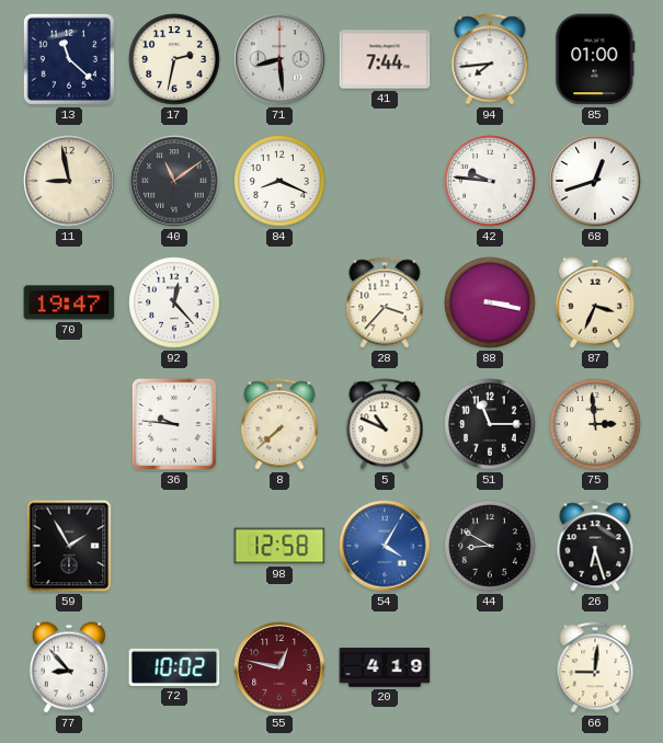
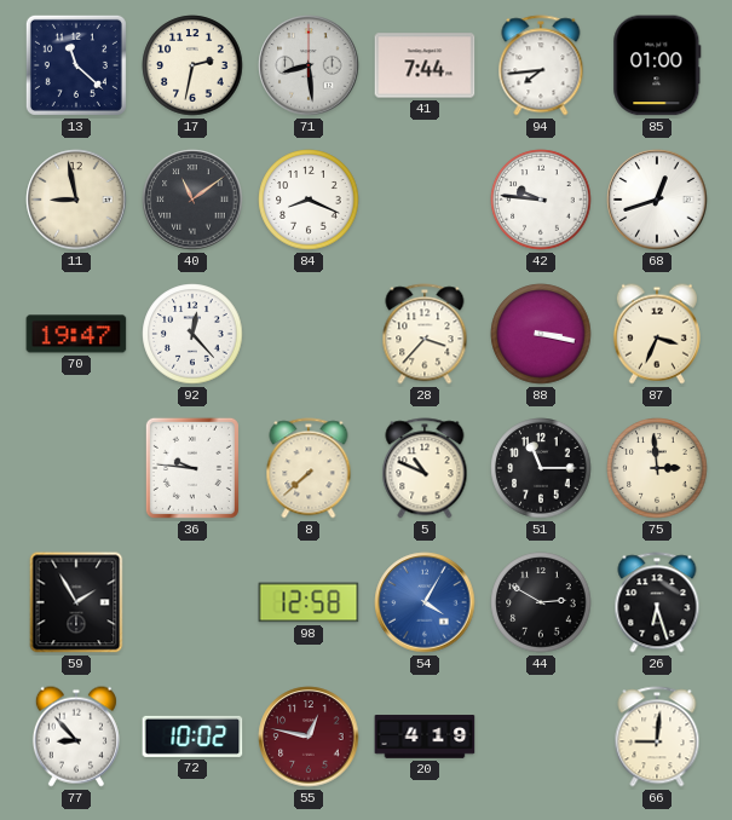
44: 8:50 -> 2:50
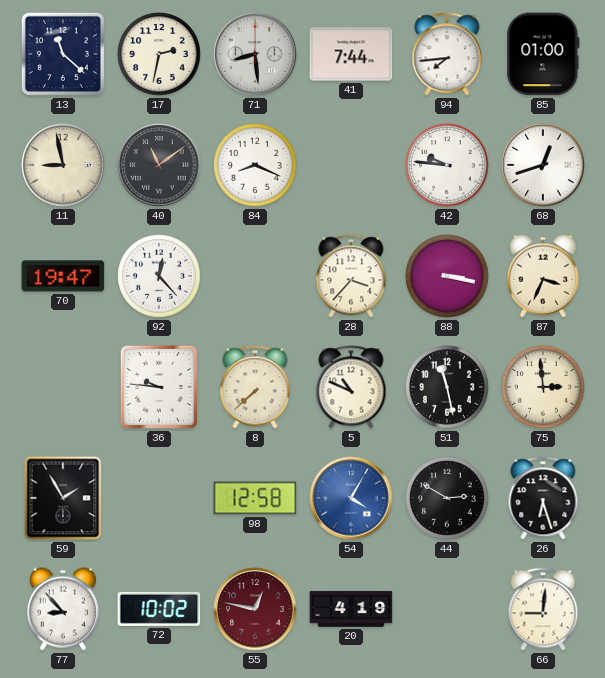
51: 11:15 -> 11:28
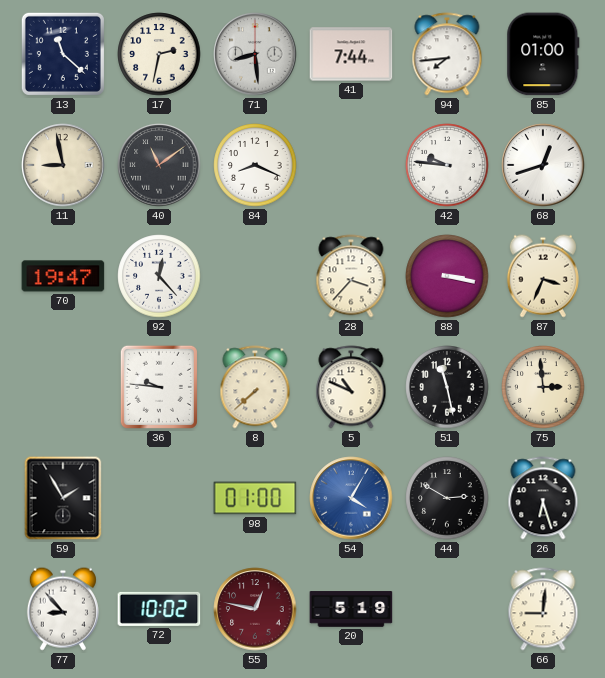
98: 12:58 -> 01:00
20: 4:19 -> 5:19
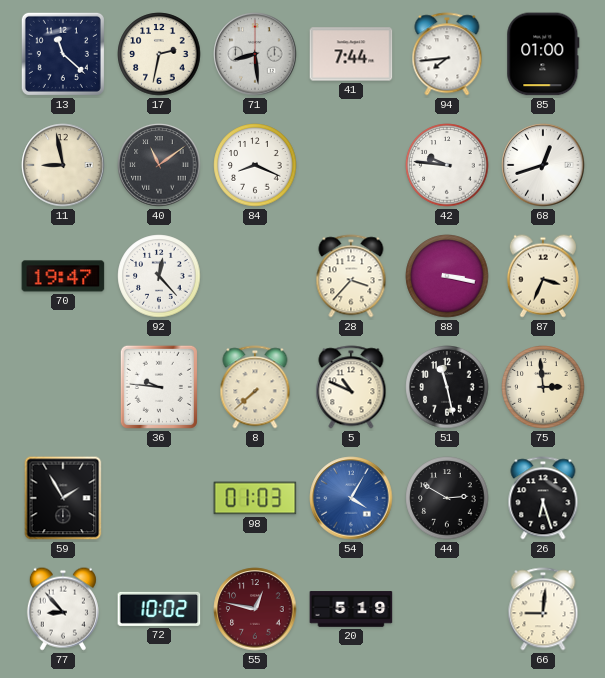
98: 01:00 -> 01:03
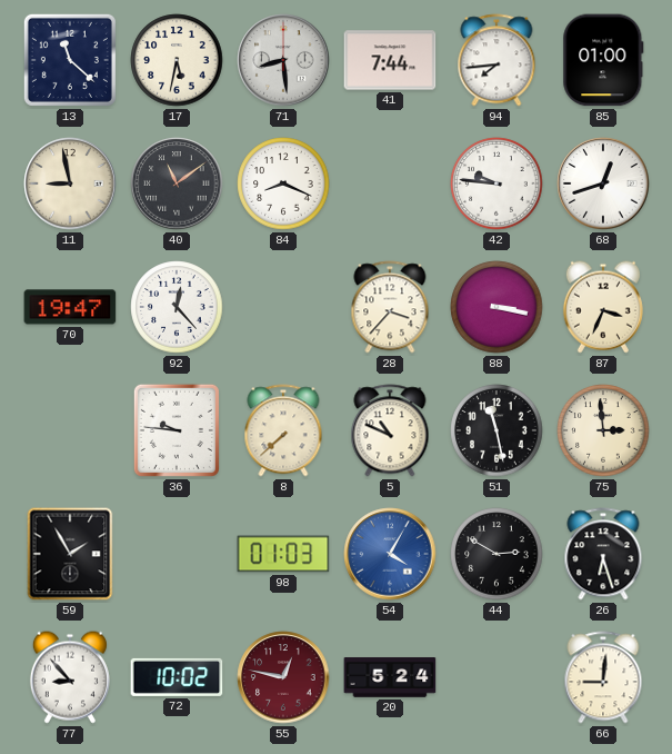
17: 2:32 -> 5:32
20: 5:19 -> 5:24
